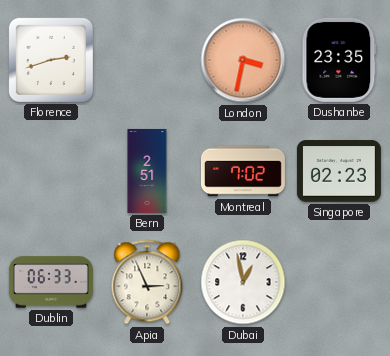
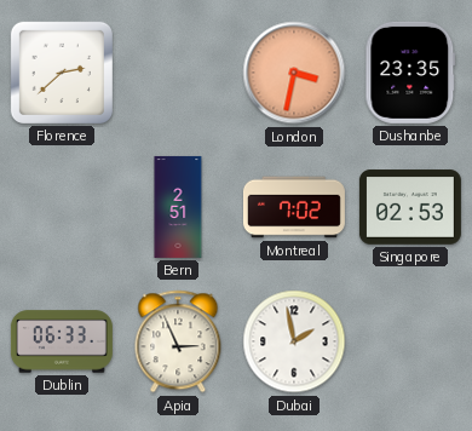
Florence: 2:42 -> 2:38
Singapore: 02:23 -> 02:53
Dubai: 12:58 -> 1:58
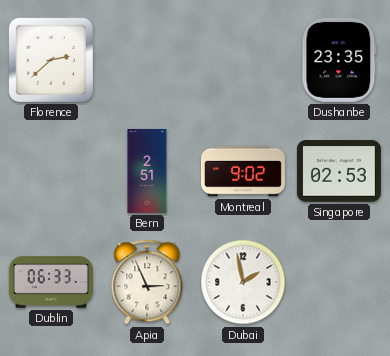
London: 3:32 -> none
Montreal: 7:02 -> 9:02
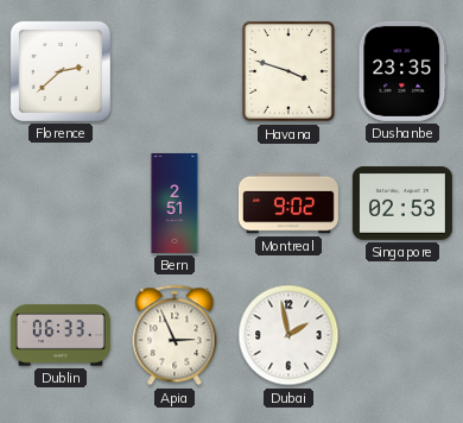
Havana: none -> 3:48
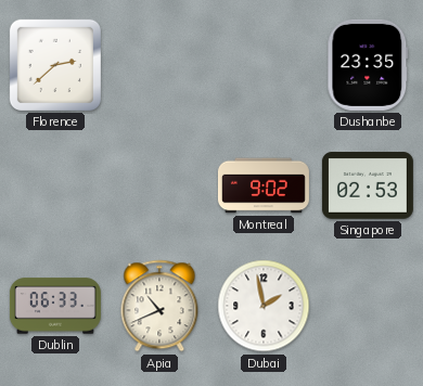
Havana: 3:48 -> none
Bern: 2:51 -> none
Apia: 2:56 -> 10:41
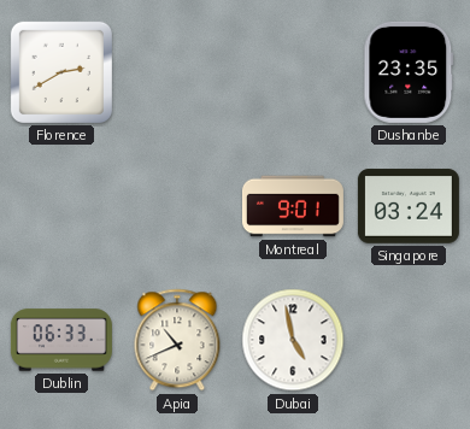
Florence: 2:38 -> 2:40
Montreal: 9:02 -> 9:01
Singapore: 02:53 -> 03:24
Dubai: 1:58 -> 4:58
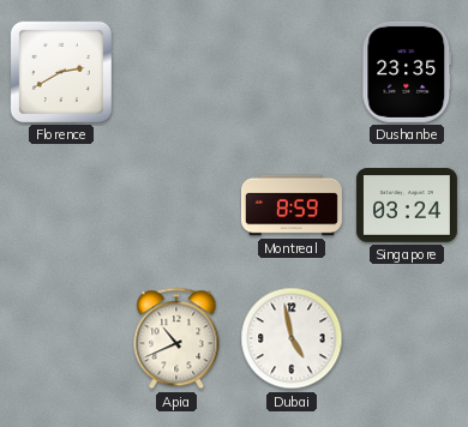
Montreal: 9:01 -> 8:59
Dublin: 06:33 -> none
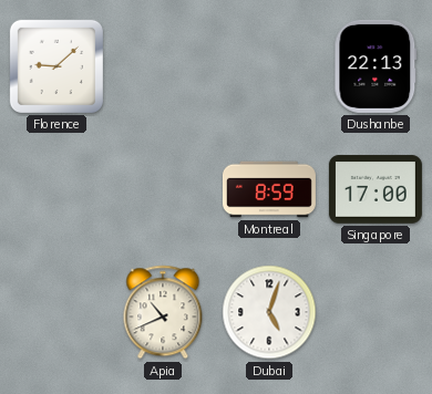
Florence: 2:40 -> 9:08
Dushanbe: 23:35 -> 22:13
Singapore: 03:24 -> 17:00
Dubai: 4:58 -> 5:03
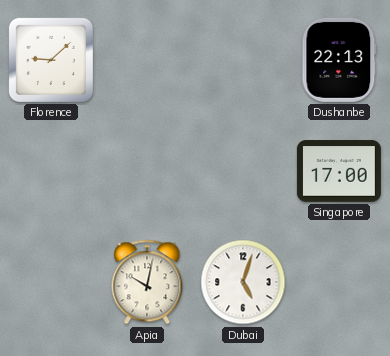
Montreal: 8:59 -> none
Apia: 10:41 -> 10:02
